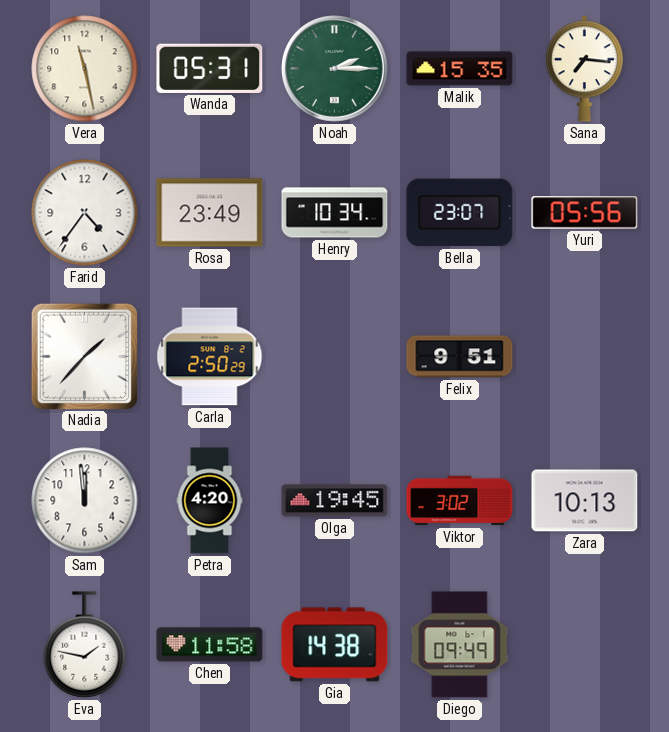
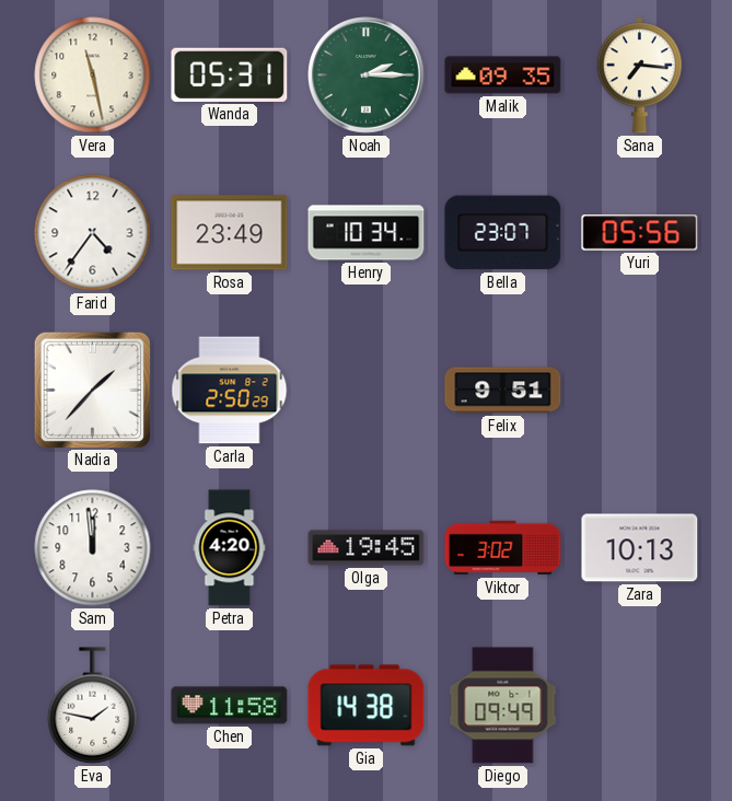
Malik: 15:35 -> 09:35
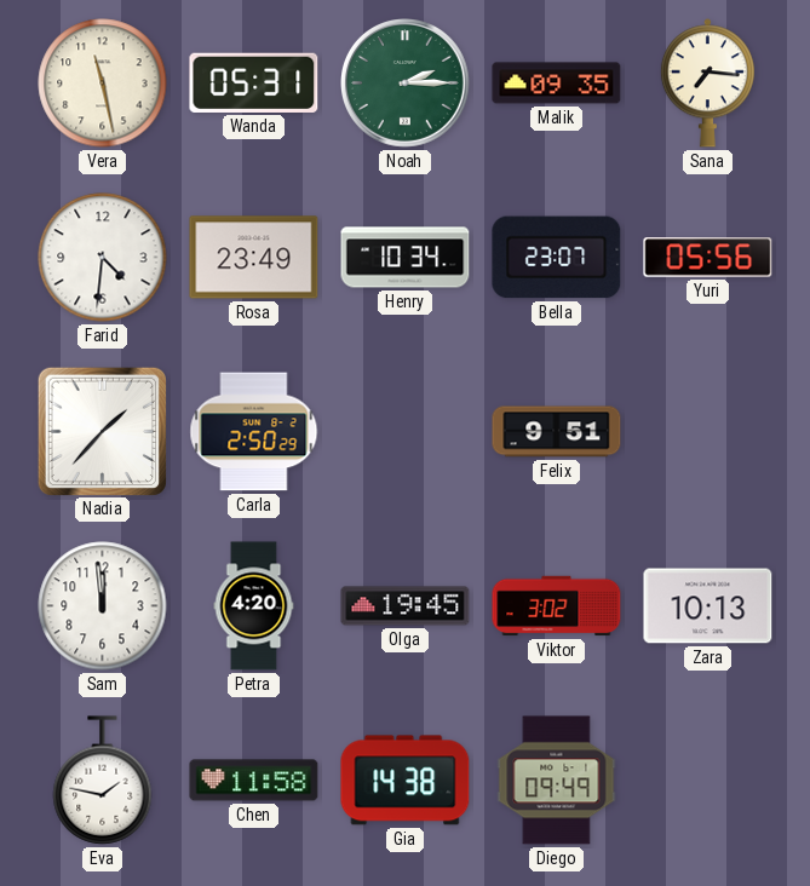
Farid: 4:36 -> 4:31
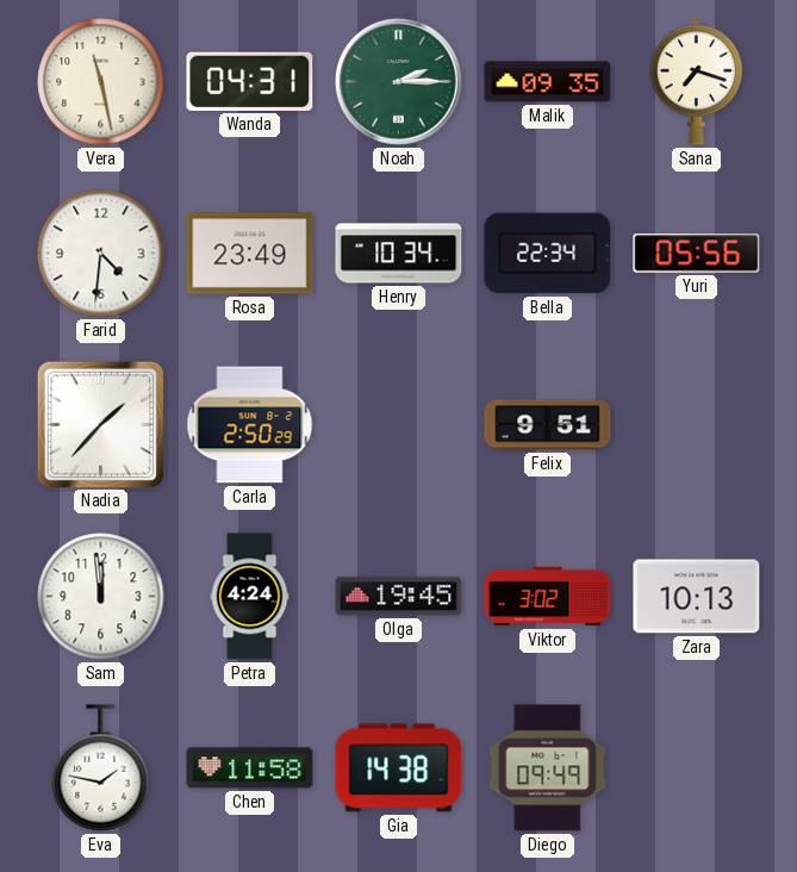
Wanda: 05:31 -> 04:31
Sana: 7:16 -> 7:18
Bella: 23:07 -> 22:34
Petra: 4:20 -> 4:24
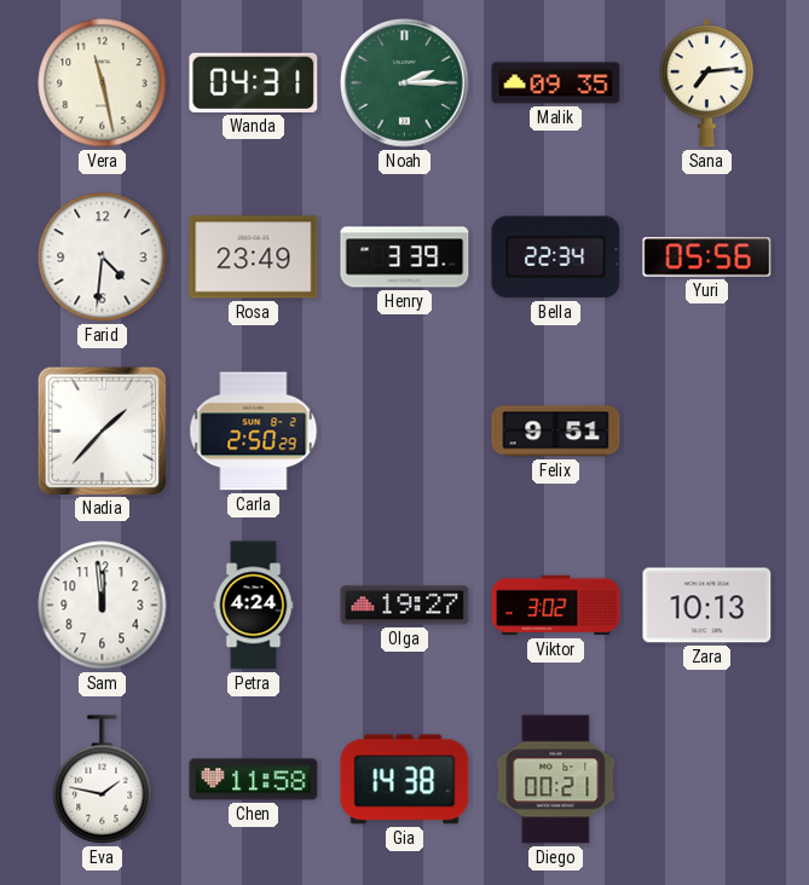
Sana: 7:18 -> 7:14
Henry: 10:34 -> 3:39
Olga: 19:45 -> 19:27
Diego: 09:49 -> 00:21
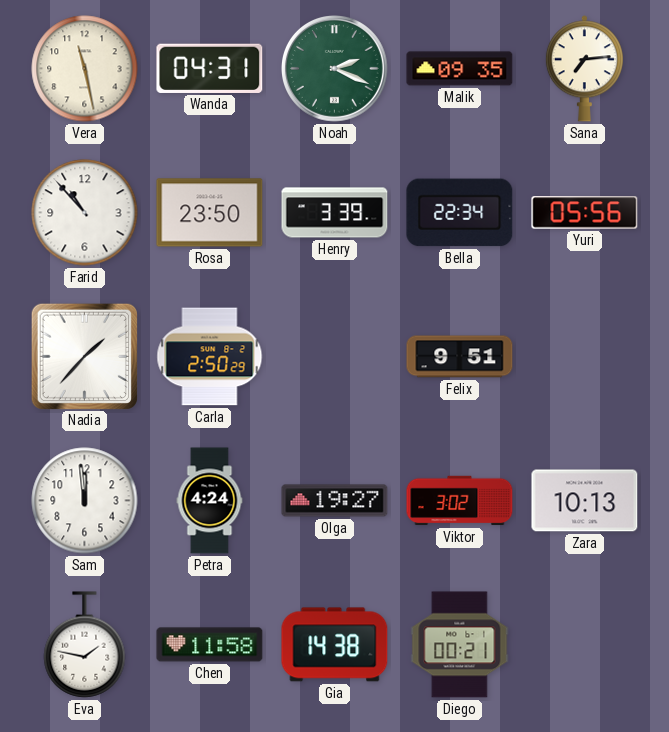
Noah: 2:15 -> 2:19
Farid: 4:31 -> 10:53
Rosa: 23:49 -> 23:50
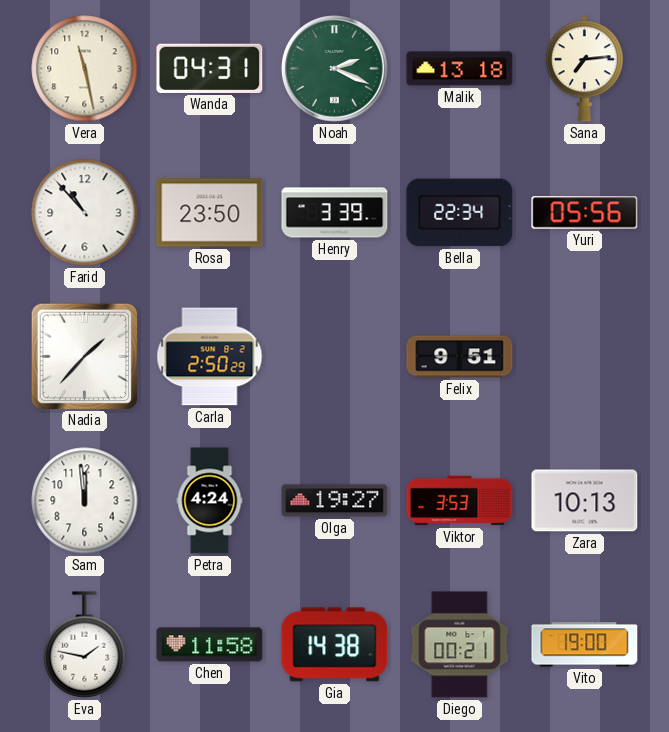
Malik: 09:35 -> 13:18
Viktor: 3:02 -> 3:53
Vito: none -> 19:00
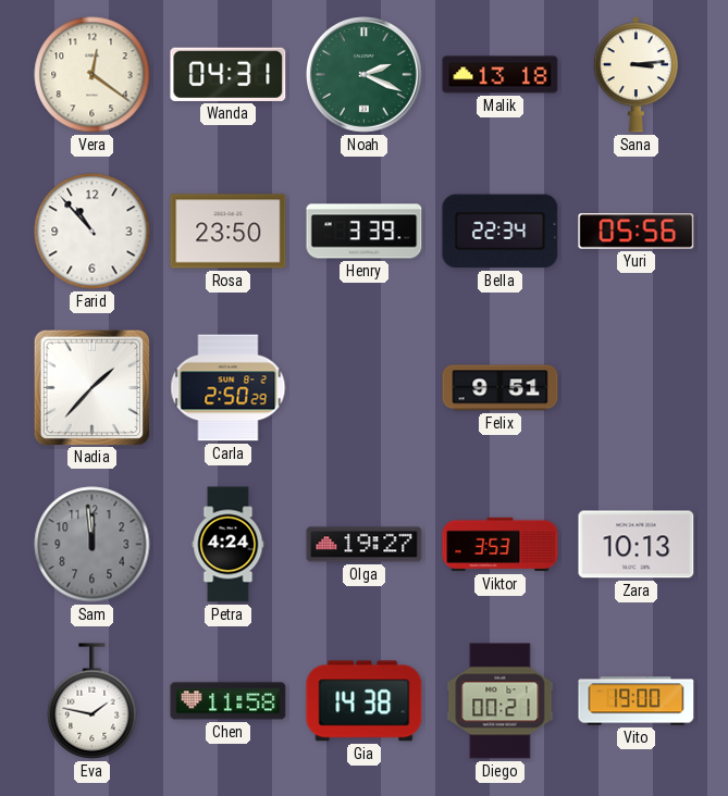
Vera: 11:28 -> 12:21
Sana: 7:14 -> 3:14
Sam dial: white -> grey
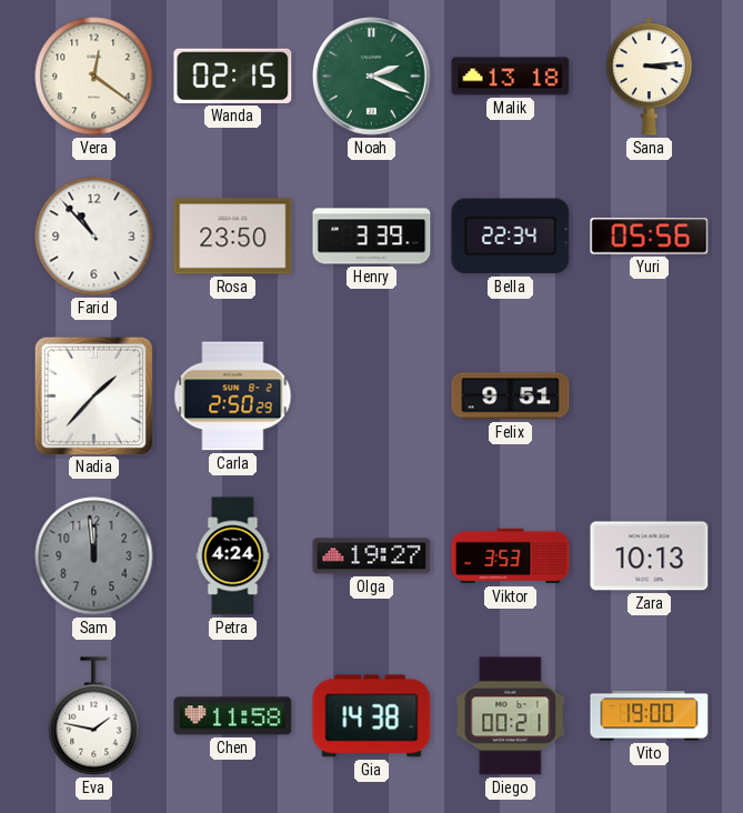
Wanda: 04:31 -> 02:15
